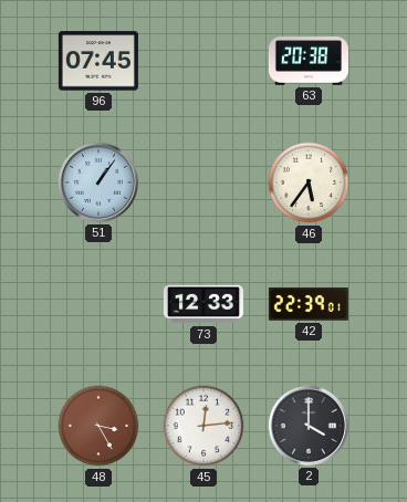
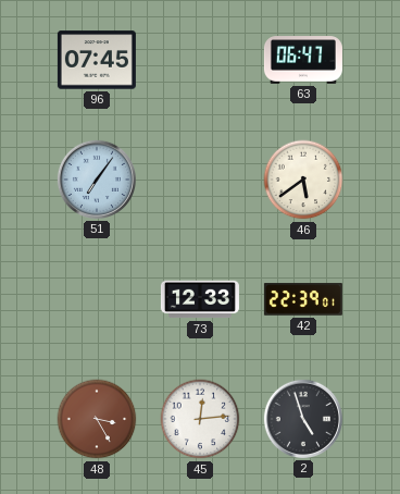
63: 20:38 -> 06:47
51: 1:06 -> 7:06
46: 5:36 -> 5:39
2: 4:00 -> 4:57
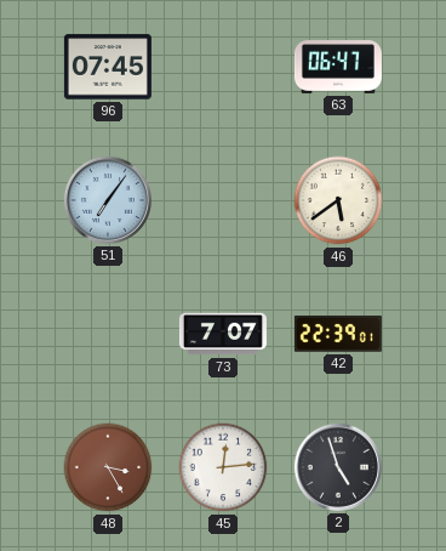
73: 12:33 -> 7:07
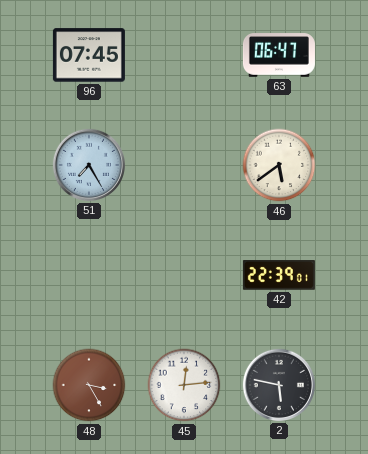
51: 7:06 -> 7:25
73: 7:07 -> none
2: 4:57 -> 5:47
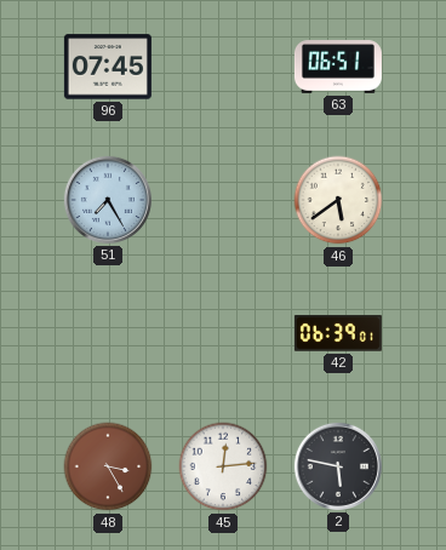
63: 06:47 -> 06:51
42: 22:39 -> 06:39
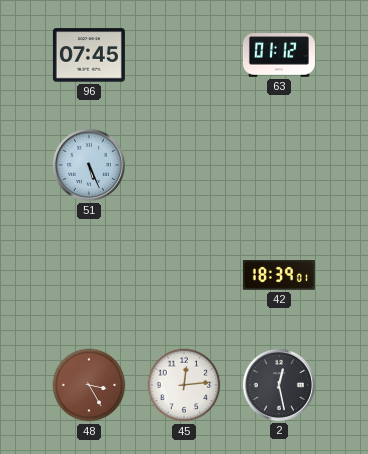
63: 06:51 -> 01:12
51: 7:25 -> 5:26
46: 5:39 -> none
42: 06:39 -> 18:39
2: 5:47 -> 12:28
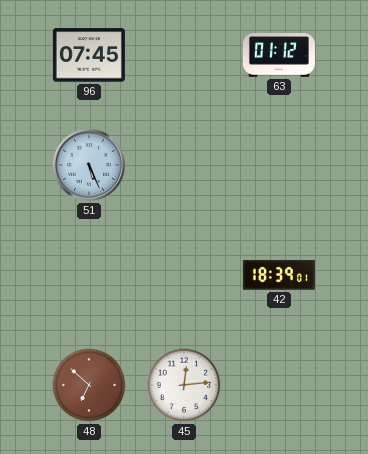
48: 3:25 -> 6:52
2: 12:28 -> none
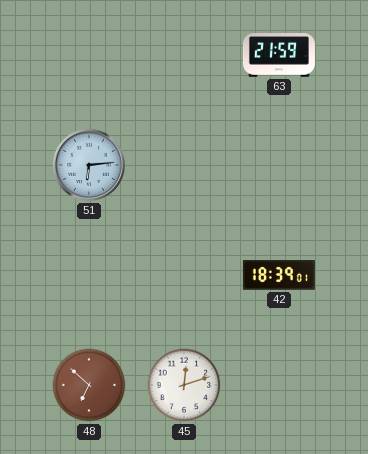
96: 07:45 -> none
63: 01:12 -> 21:59
51: 5:26 -> 6:14
45: 12:14 -> 12:12
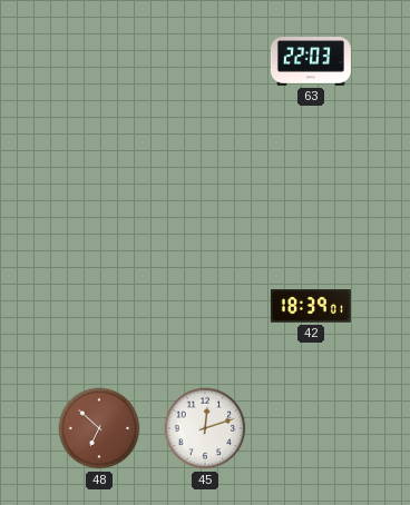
63: 21:59 -> 22:03
51: 6:14 -> none
